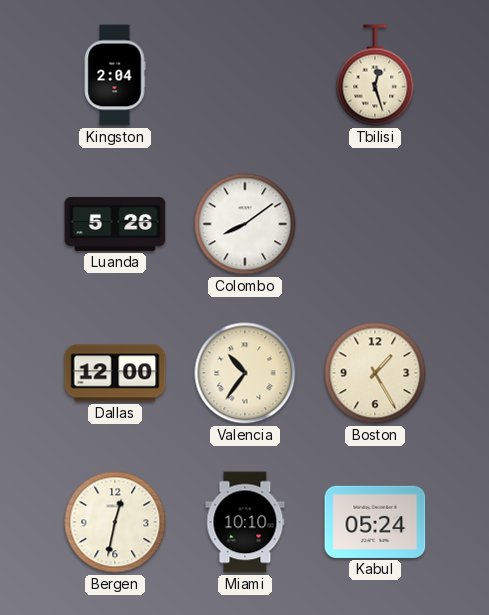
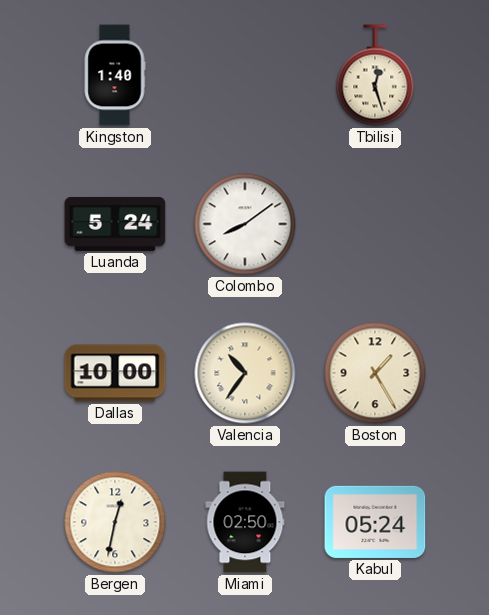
Kingston: 2:04 -> 1:40
Luanda: 5:26 -> 5:24
Dallas: 12:00 -> 10:00
Miami: 10:10 -> 02:50
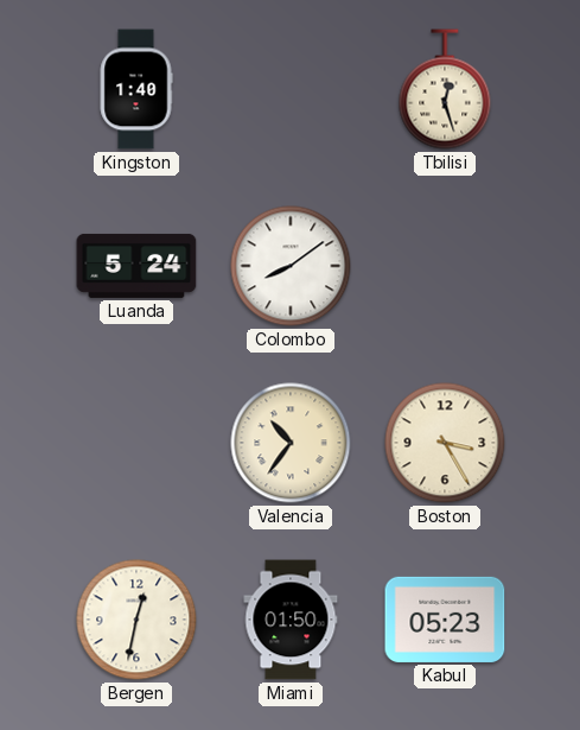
Dallas: 10:00 -> none
Boston: 1:25 -> 3:25
Miami: 02:50 -> 01:50
Kabul: 05:24 -> 05:23
